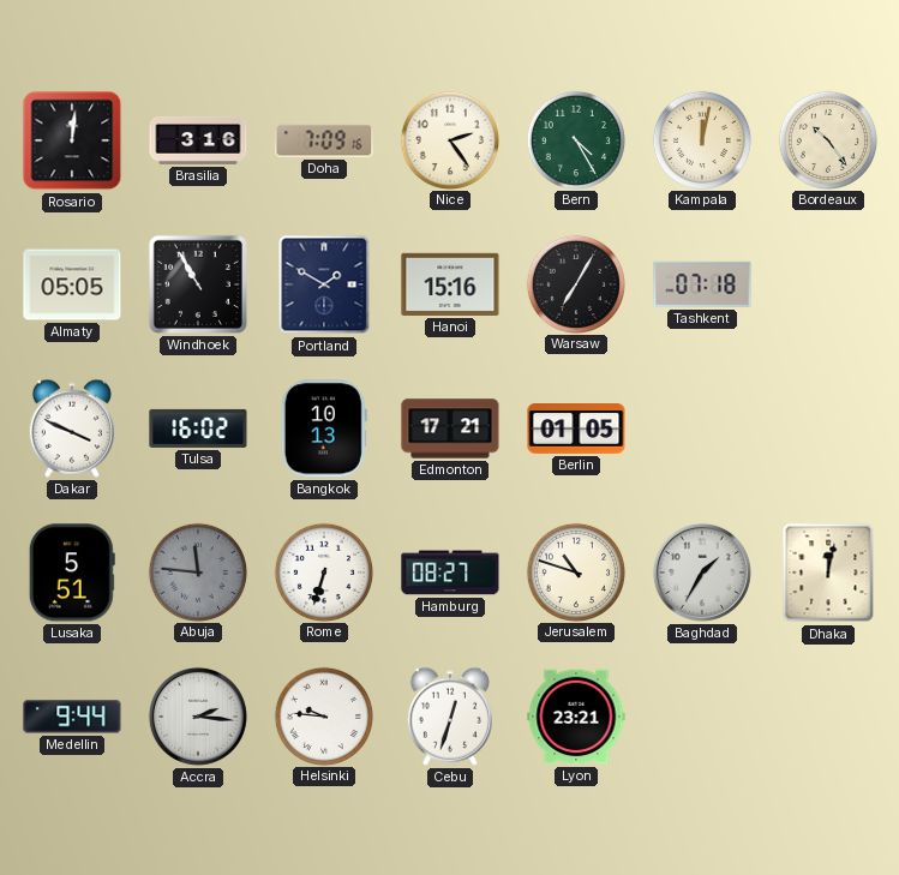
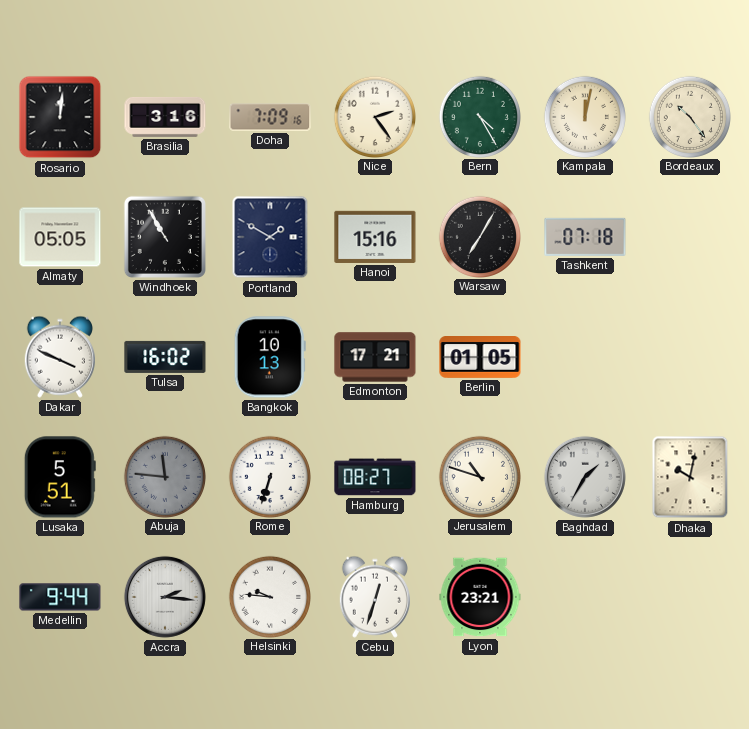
Dhaka: 12:02 -> 10:02
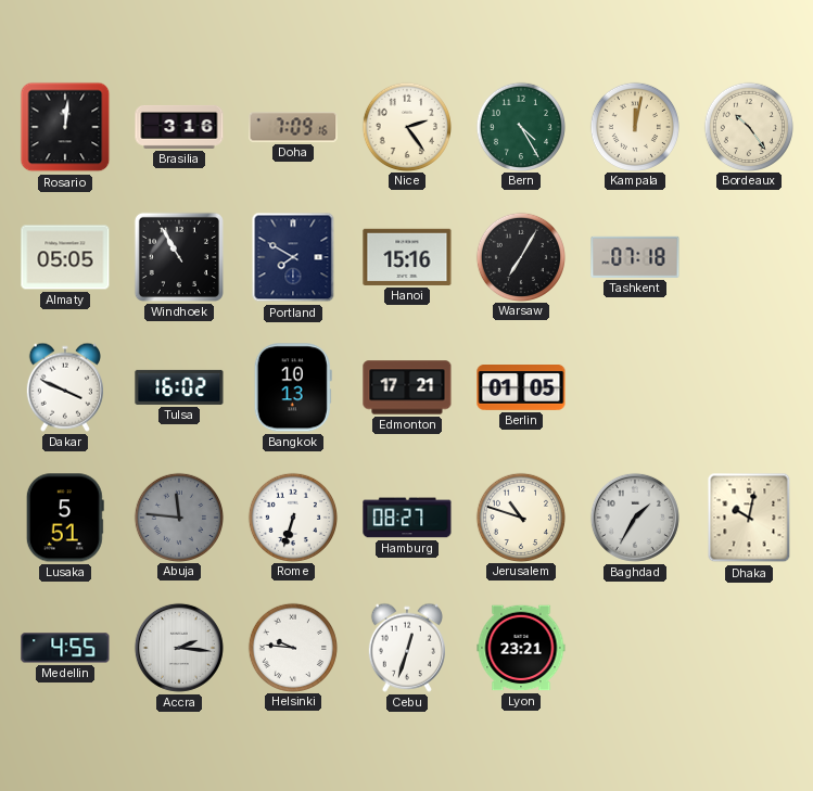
Portland: 1:50 -> 7:50
Medellin: 9:44 -> 4:55
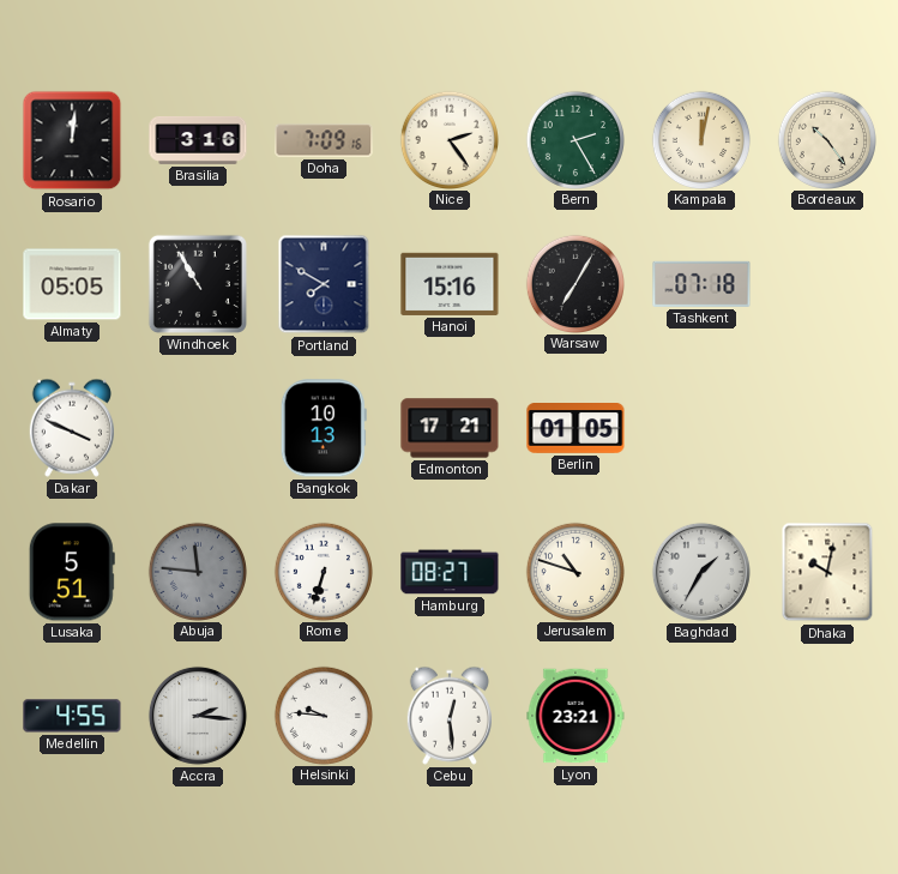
Bern: 4:25 -> 2:25
Tulsa: 16:02 -> none
Cebu: 12:33 -> 12:29
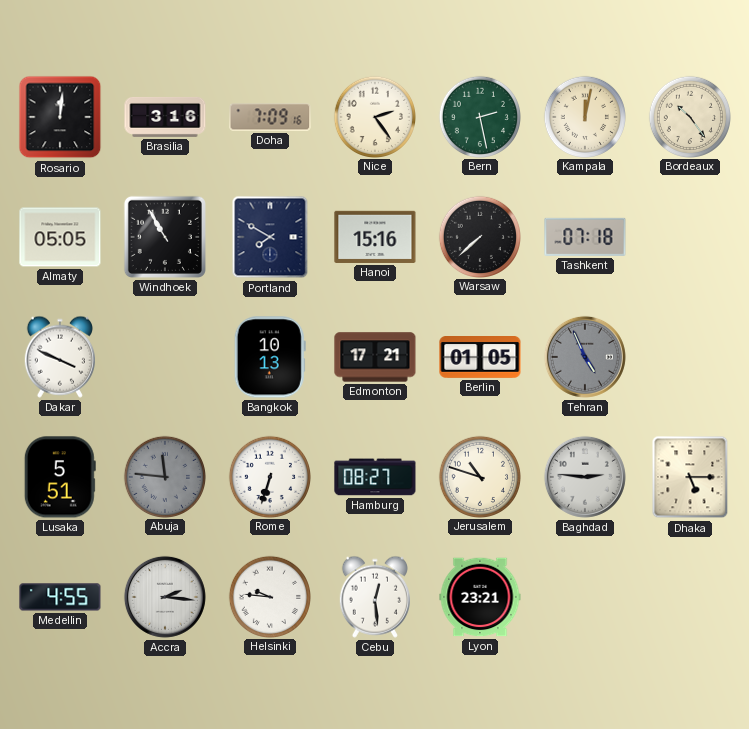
Bern: 2:25 -> 2:28
Warsaw: 7:05 -> 7:38
Tehran: none -> 4:56
Baghdad: 1:35 -> 2:46
Dhaka: 10:02 -> 5:15
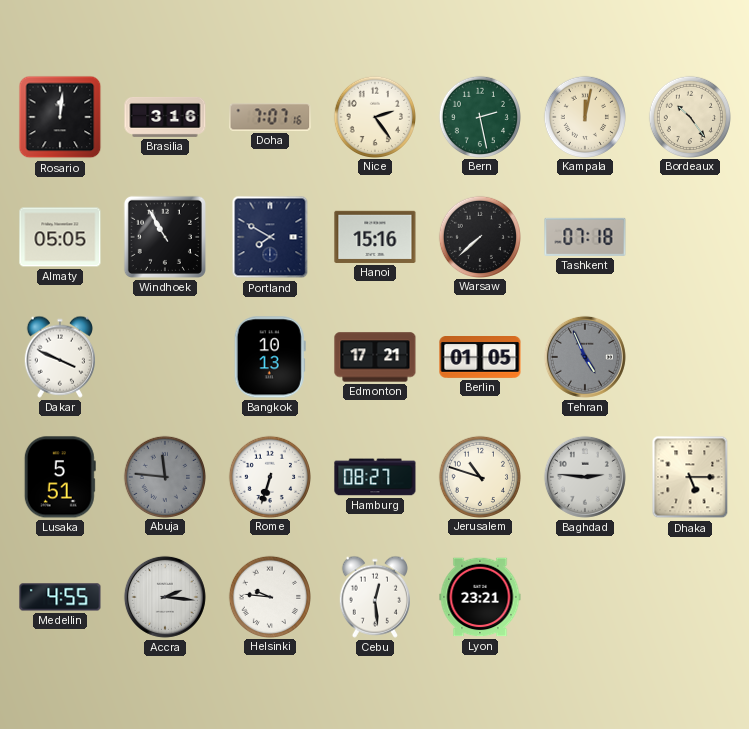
Doha: 7:09 -> 7:07
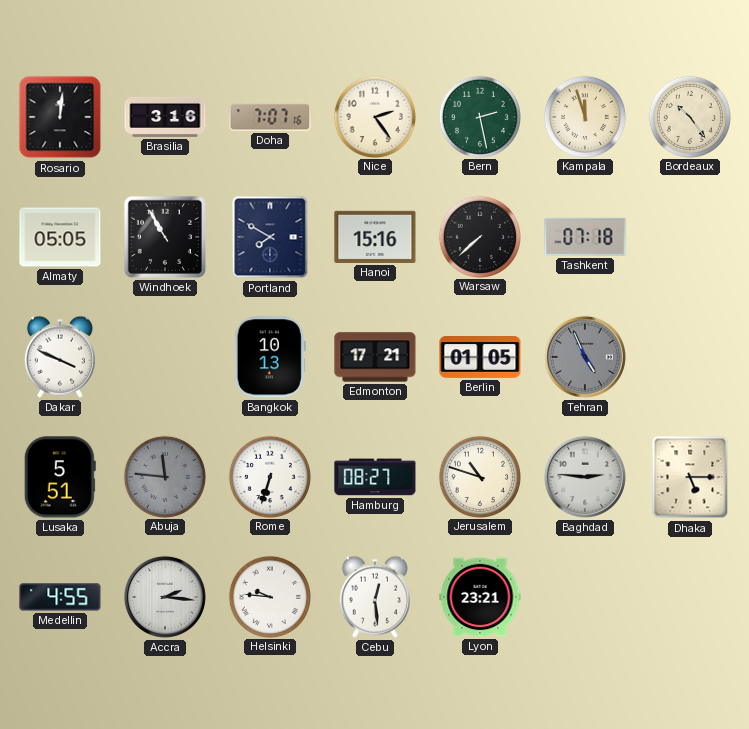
Kampala: 12:02 -> 11:57
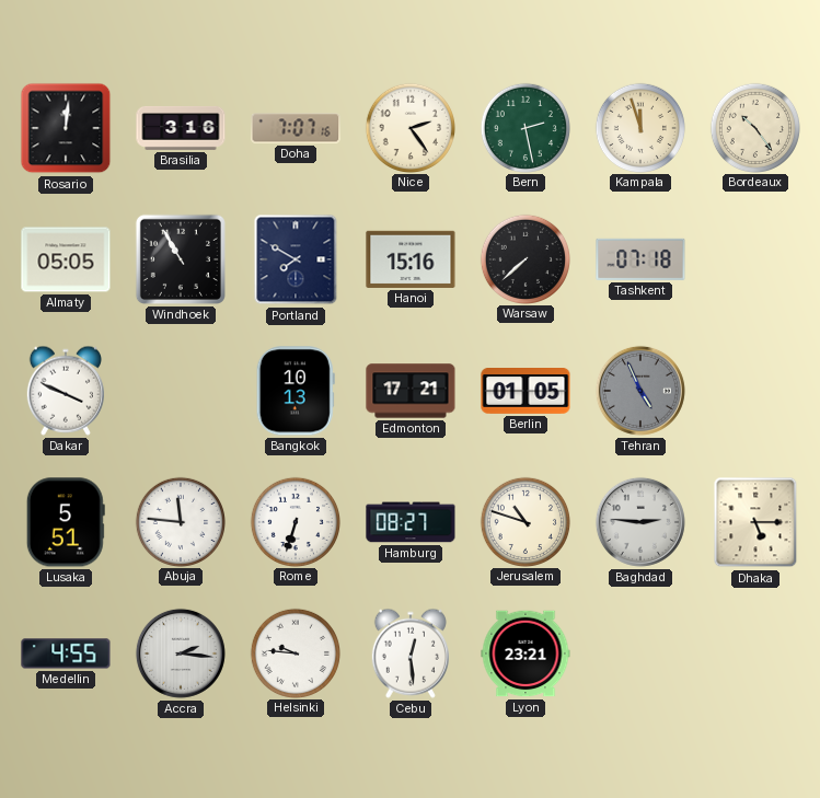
Abuja dial: grey -> white
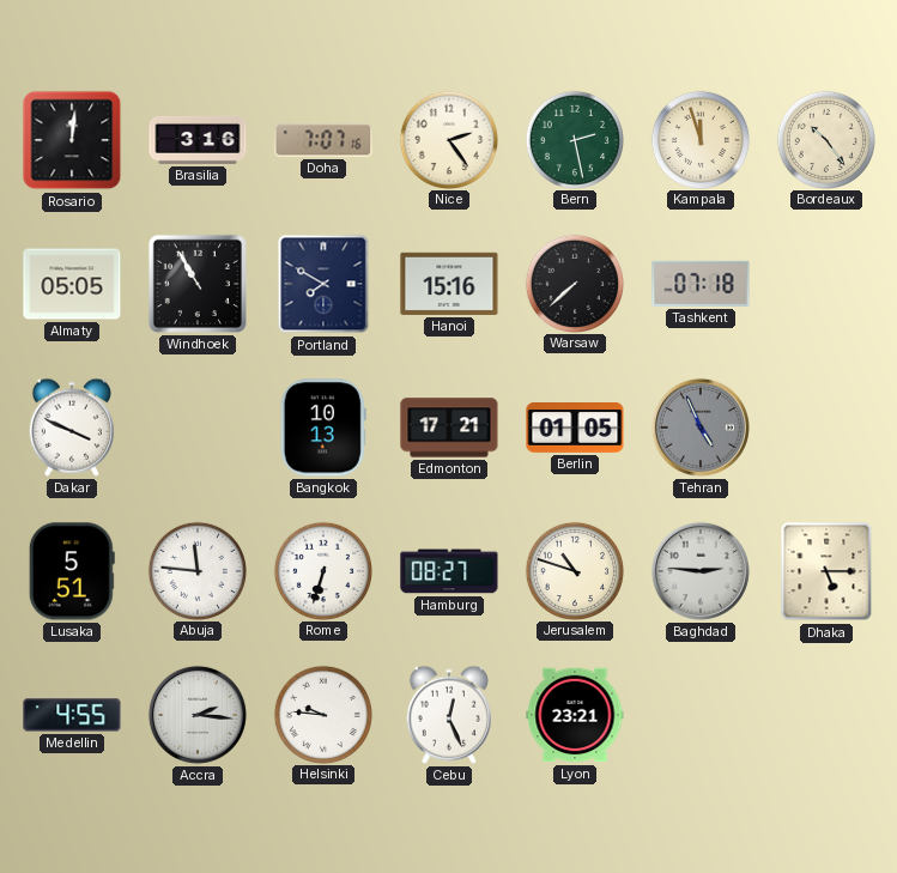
Cebu: 12:29 -> 12:26
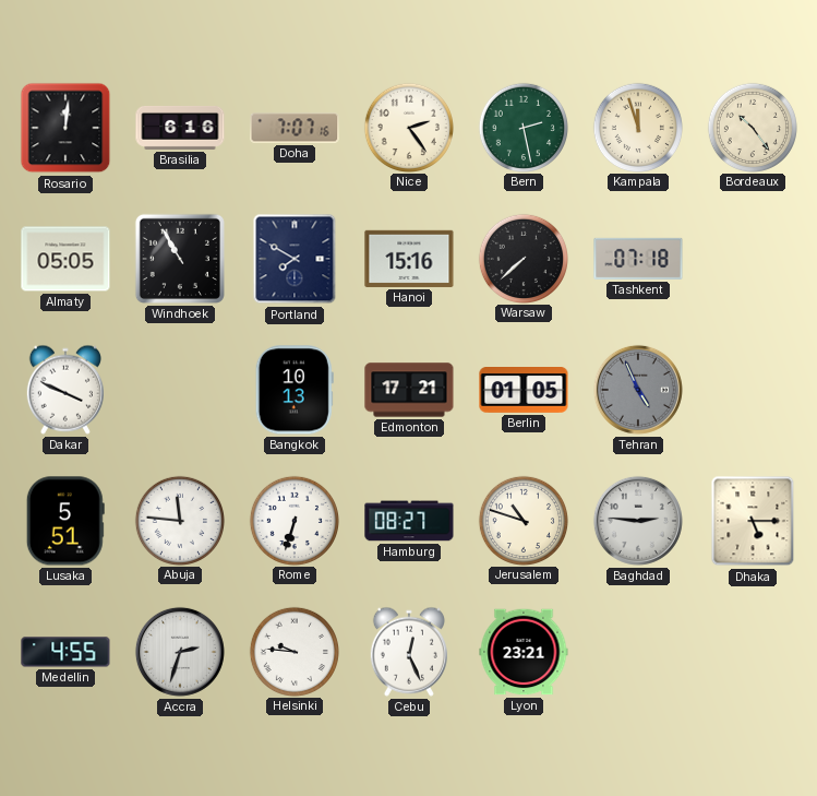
Brasilia: 3:16 -> 6:16
Accra: 2:16 -> 2:33
